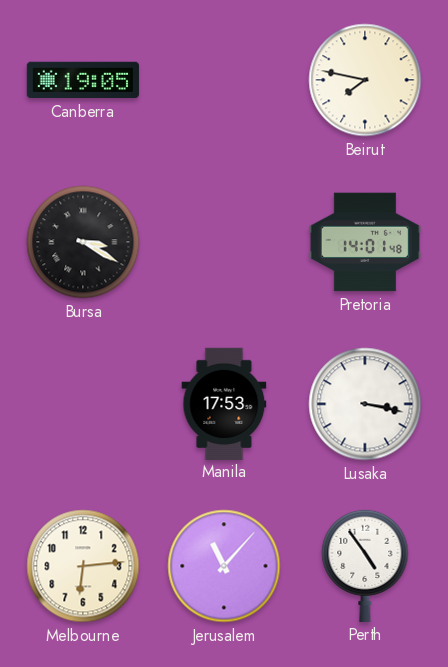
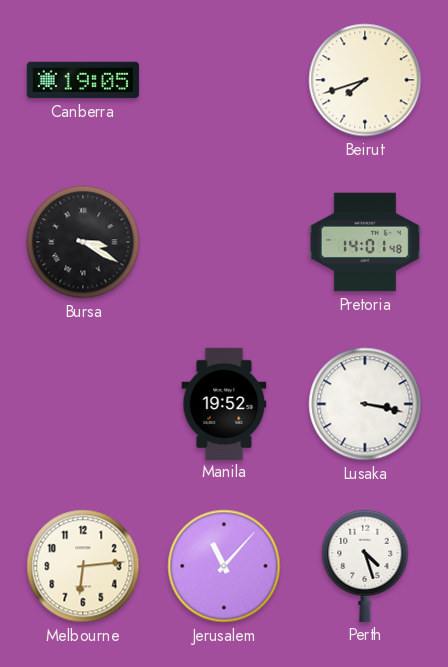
Beirut: 7:47 -> 7:42
Manila: 17:53 -> 19:52
Perth: 4:54 -> 4:27
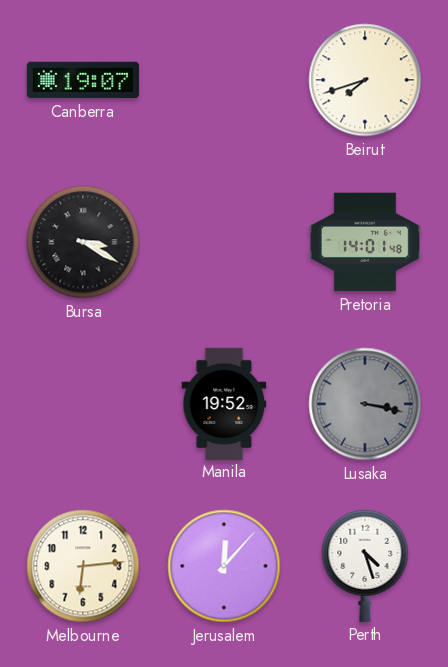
Canberra: 19:05 -> 19:07
Lusaka dial: white -> grey
Jerusalem: 11:07 -> 12:07
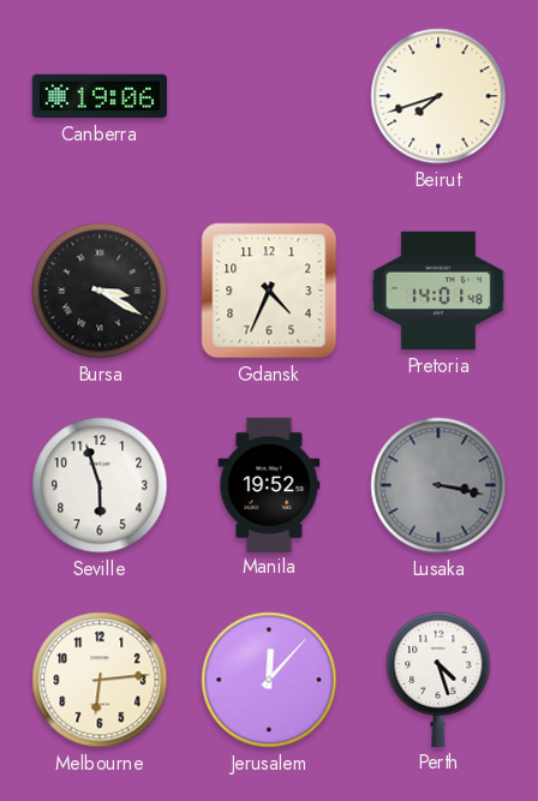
Canberra: 19:07 -> 19:06
Gdansk: none -> 4:34
Seville: none -> 5:57
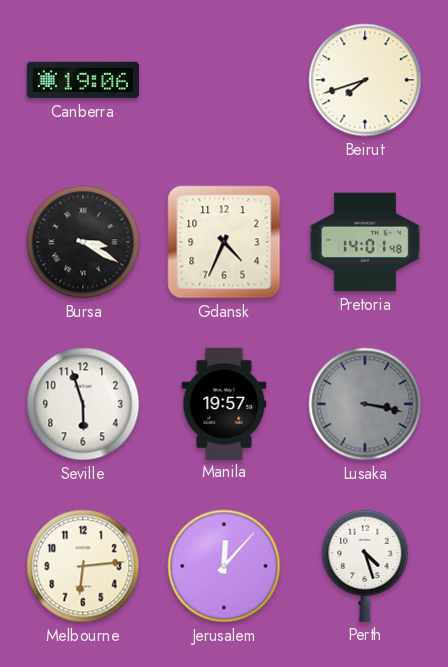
Manila: 19:52 -> 19:57
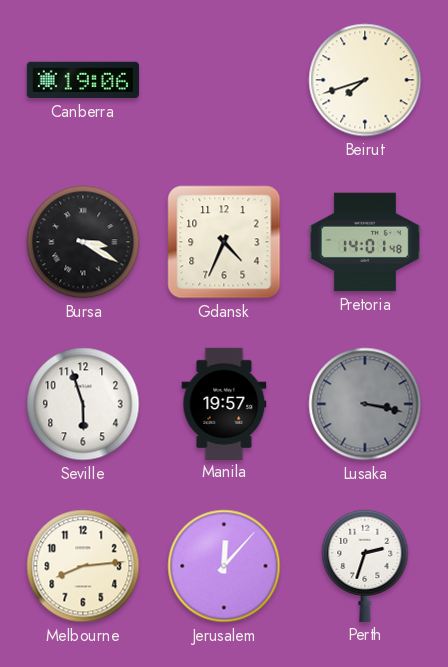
Melbourne: 6:14 -> 8:14
Perth: 4:27 -> 2:33
